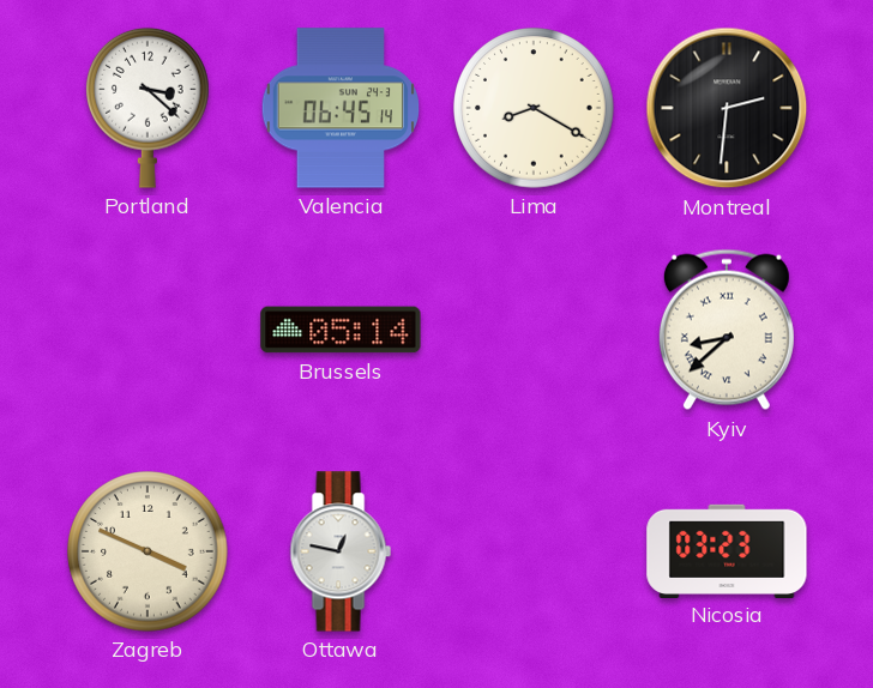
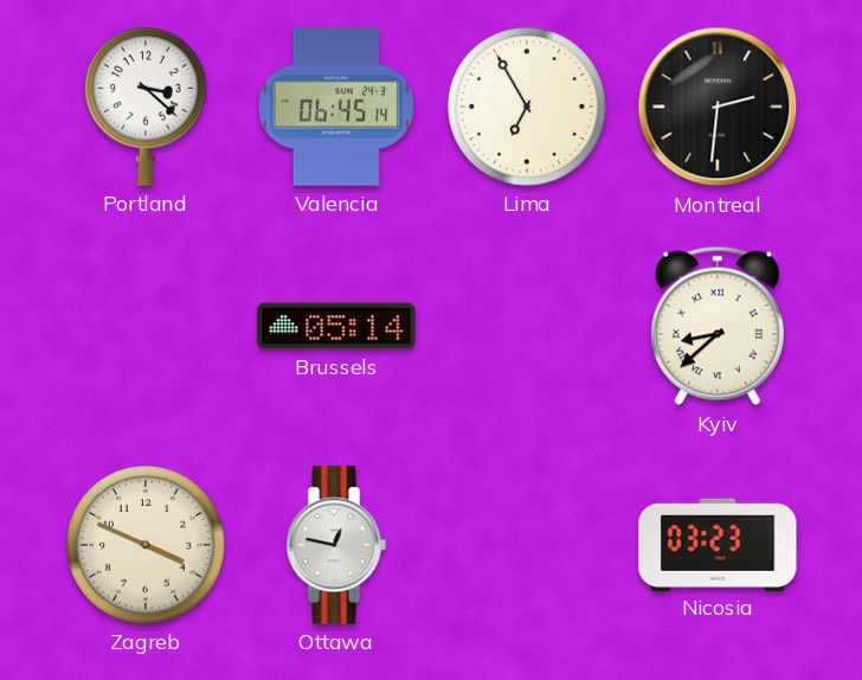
Lima: 8:20 -> 6:55
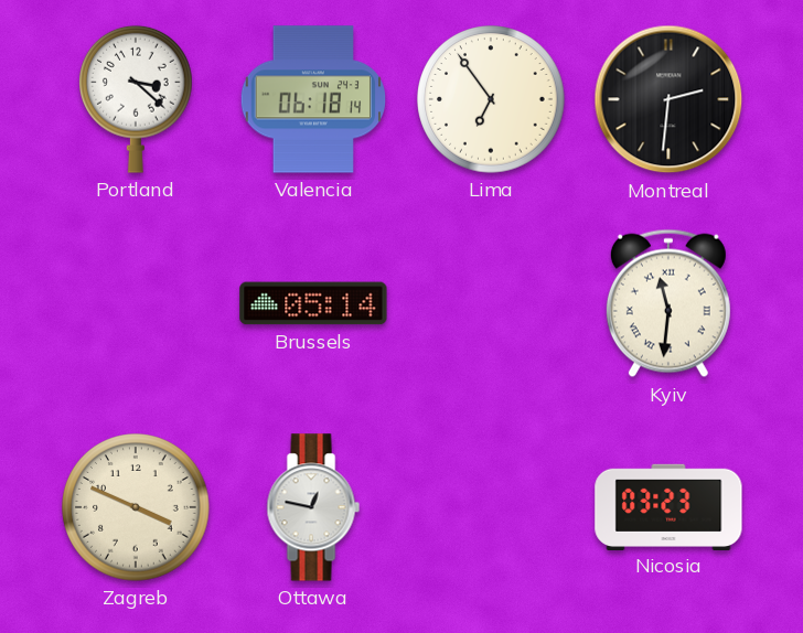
Valencia: 06:45 -> 06:18
Lima: 6:55 -> 6:54
Kyiv: 8:38 -> 11:31
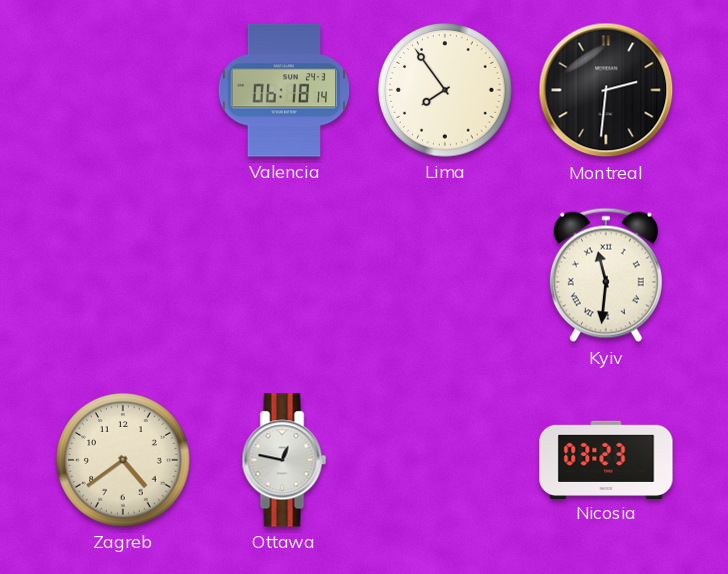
Portland: 3:22 -> none
Lima: 6:54 -> 7:54
Brussels: 05:14 -> none
Zagreb: 3:49 -> 4:39
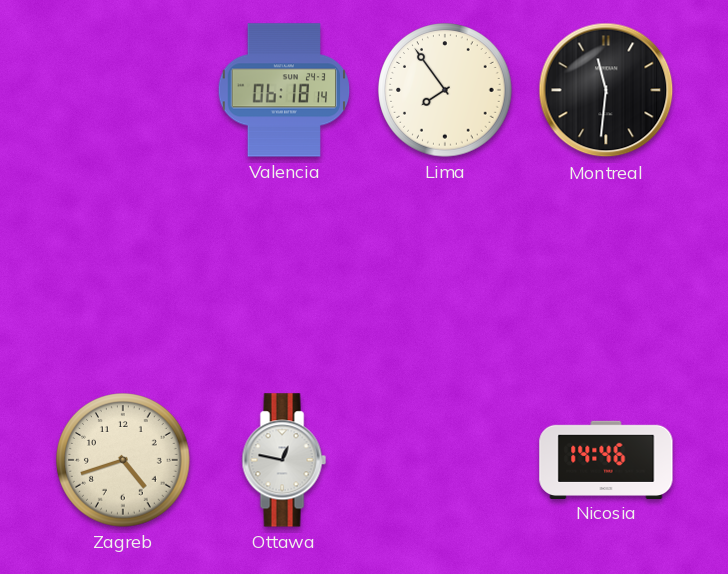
Montreal: 2:31 -> 11:31
Kyiv: 11:31 -> none
Zagreb: 4:39 -> 4:42
Nicosia: 03:23 -> 14:46
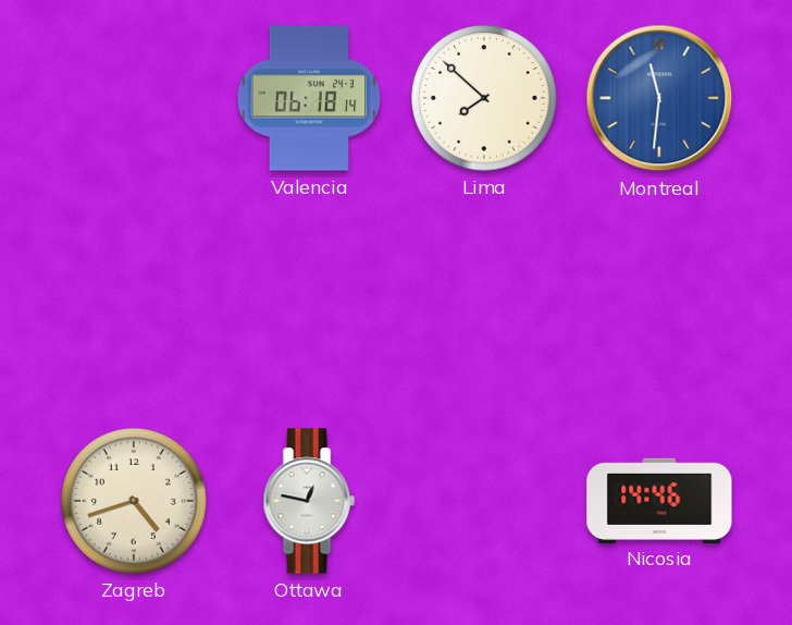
Lima: 7:54 -> 7:52
Montreal dial: black -> blue
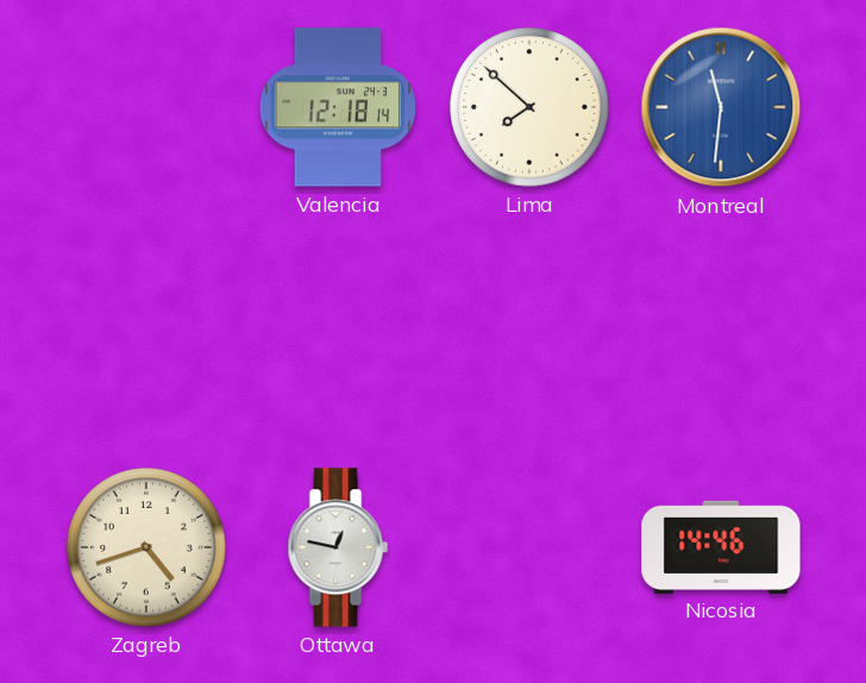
Valencia: 06:18 -> 12:18
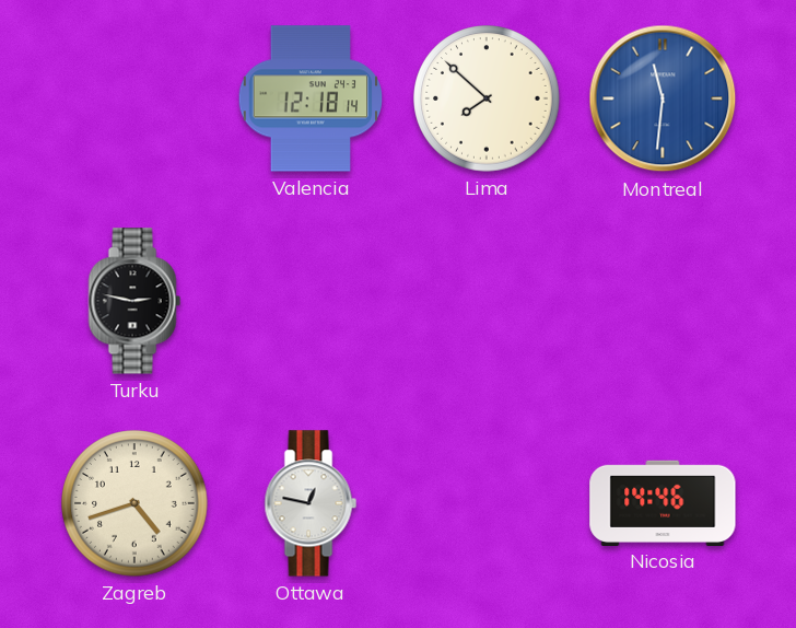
Turku: none -> 2:47
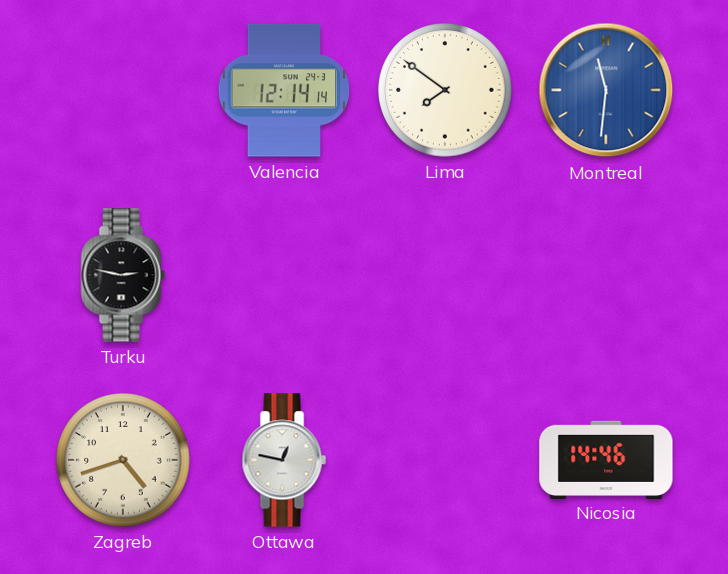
Valencia: 12:18 -> 12:14
Lima: 7:52 -> 7:51
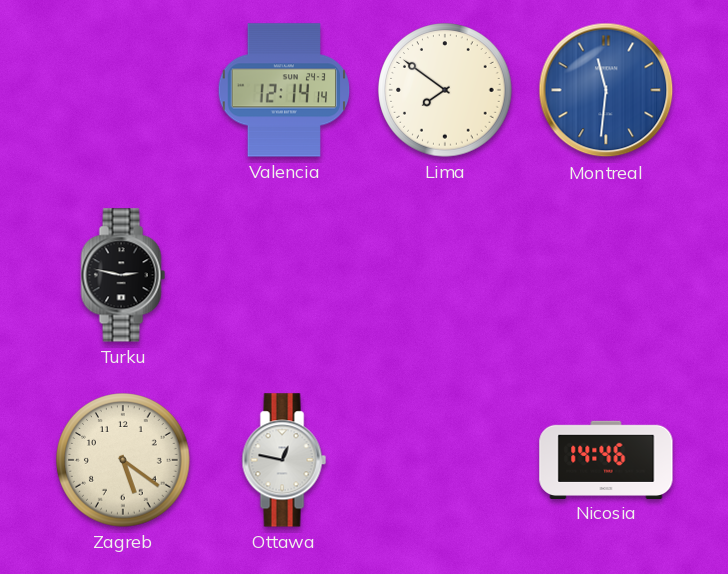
Zagreb: 4:42 -> 5:21
